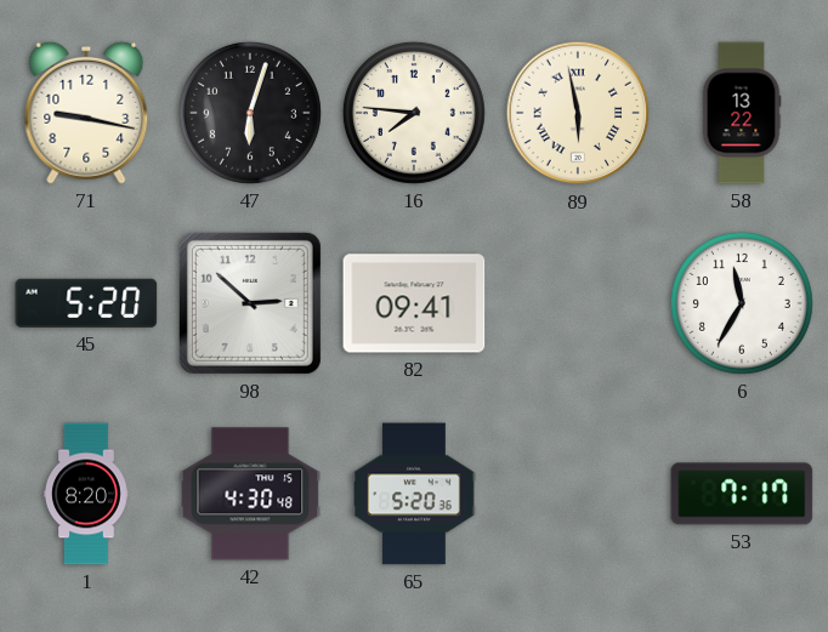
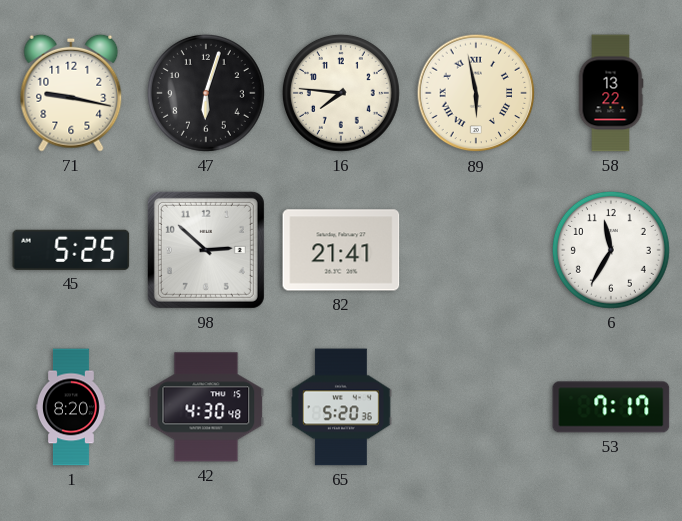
45: 5:20 -> 5:25
82: 09:41 -> 21:41
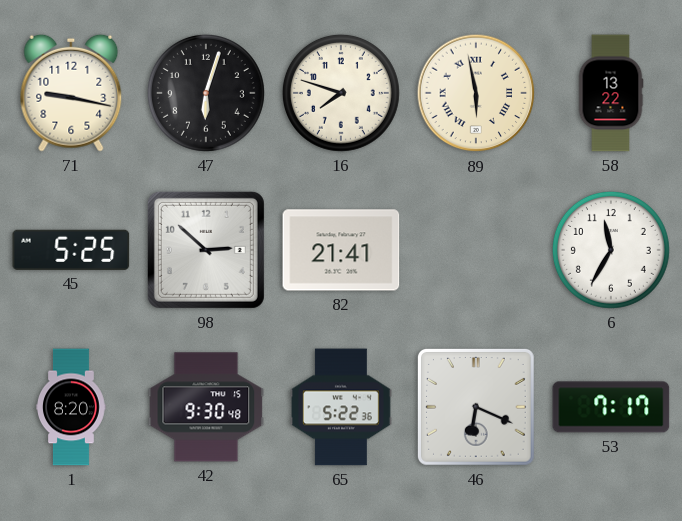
16: 7:46 -> 7:48
42: 4:30 -> 9:30
65: 5:20 -> 5:22
46: none -> 6:19
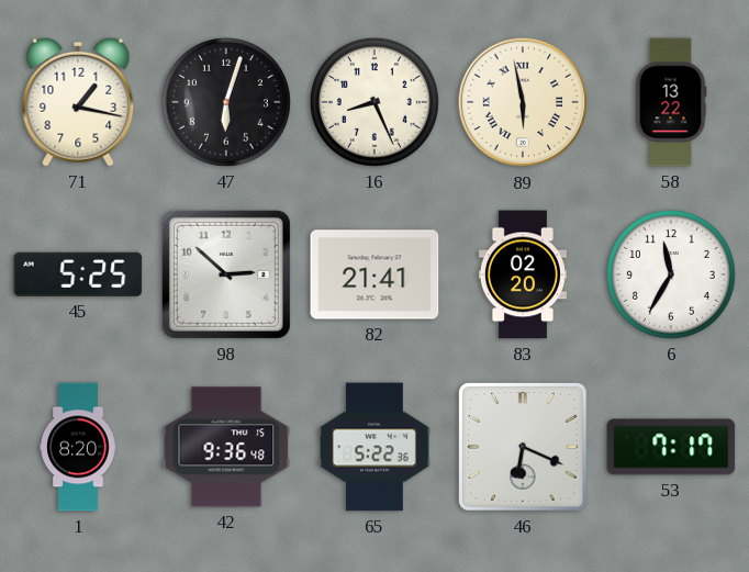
71: 9:17 -> 1:17
16: 7:48 -> 8:26
83: none -> 02:20
42: 9:30 -> 9:36
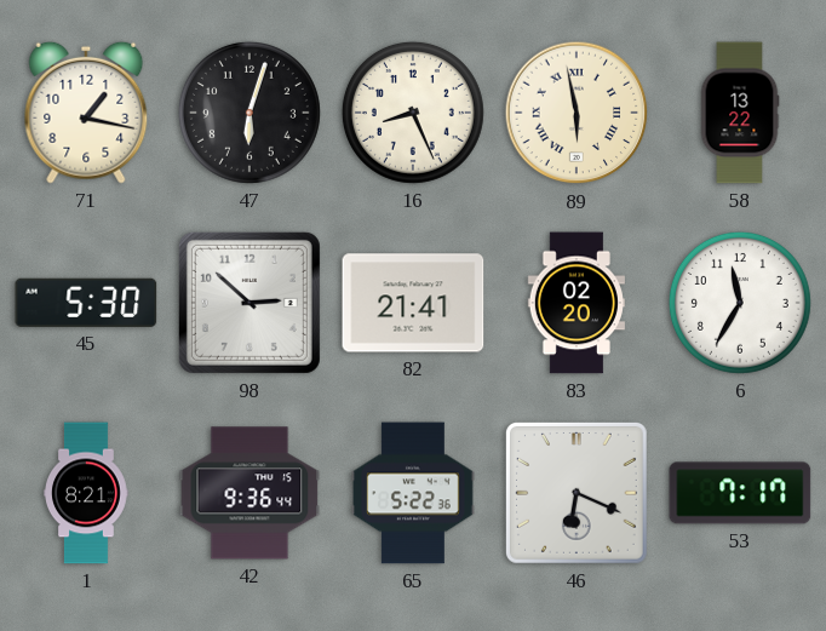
45: 5:25 -> 5:30
1: 8:20 -> 8:21
42: 9:36:48 -> 9:36:44
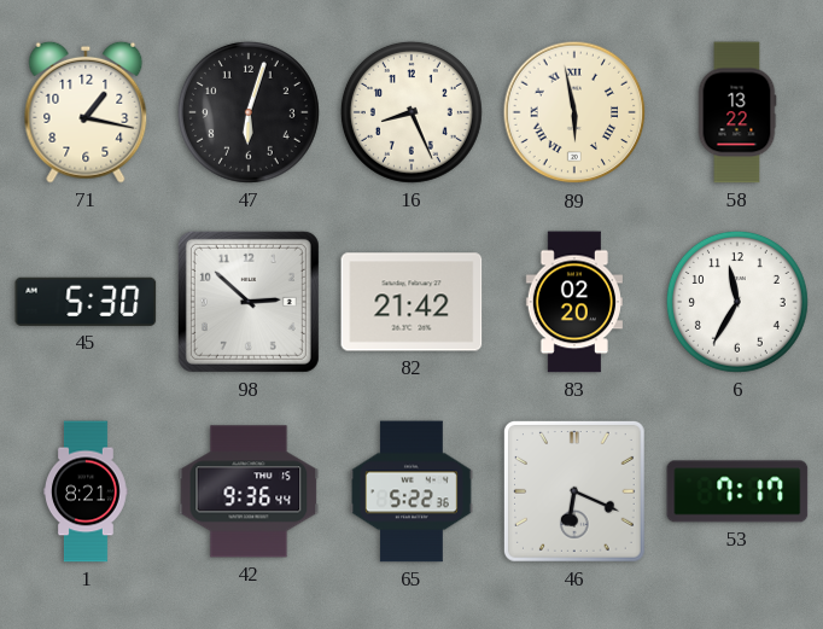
82: 21:41 -> 21:42
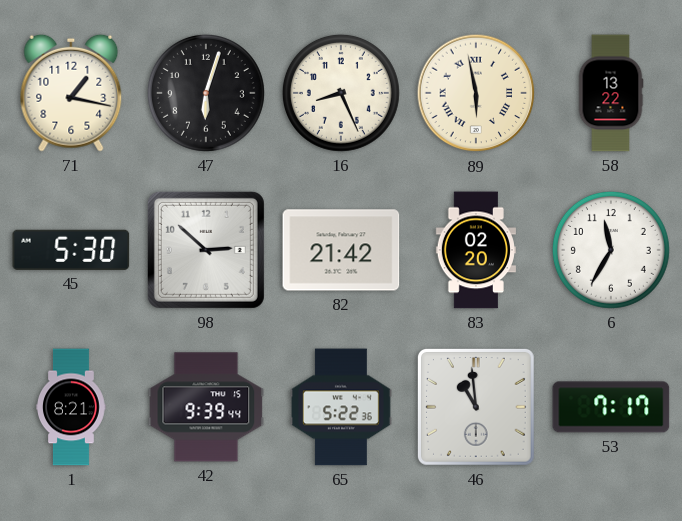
42: 9:36 -> 9:39
46: 6:19 -> 10:59
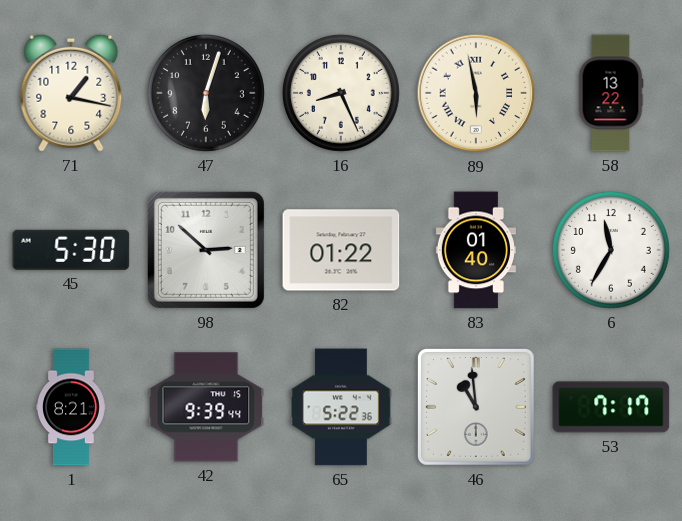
82: 21:42 -> 01:22
83: 02:20 -> 01:40
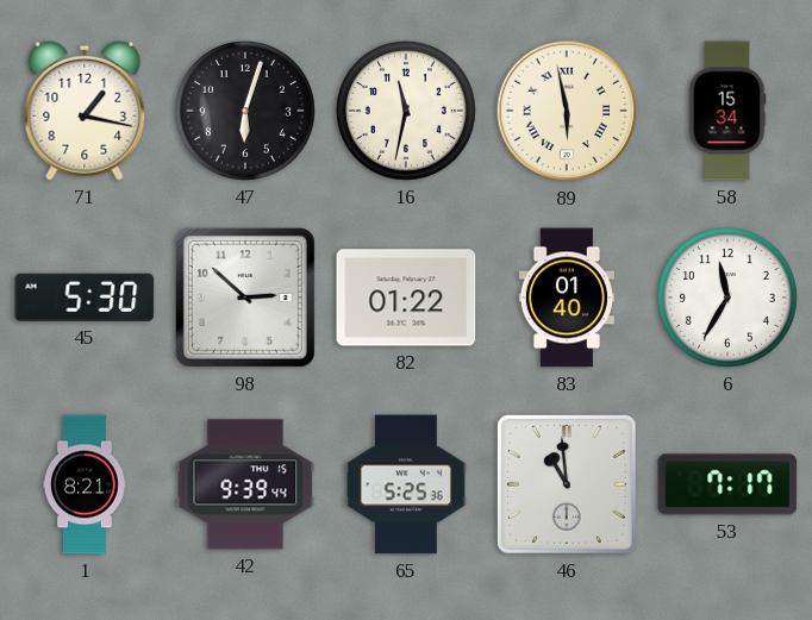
16: 8:26 -> 11:32
58: 13:22 -> 15:34
65: 5:22 -> 5:25
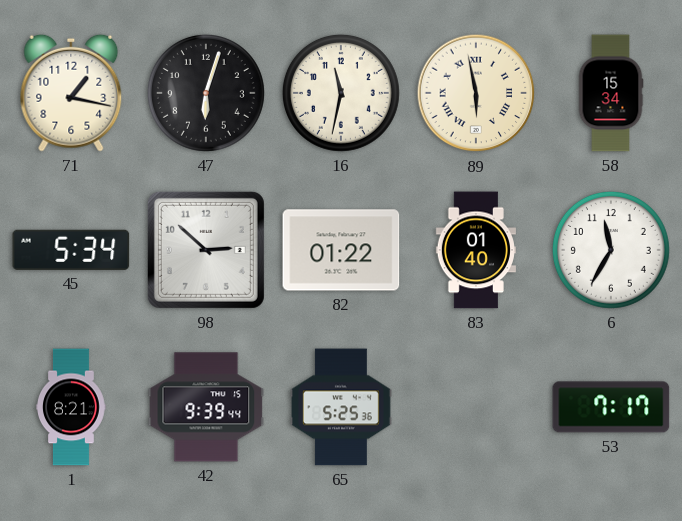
45: 5:30 -> 5:34
46: 10:59 -> none
